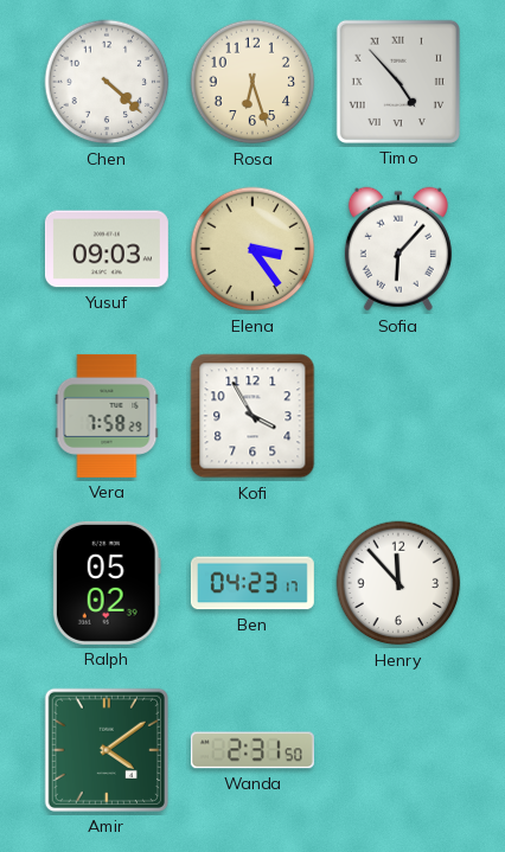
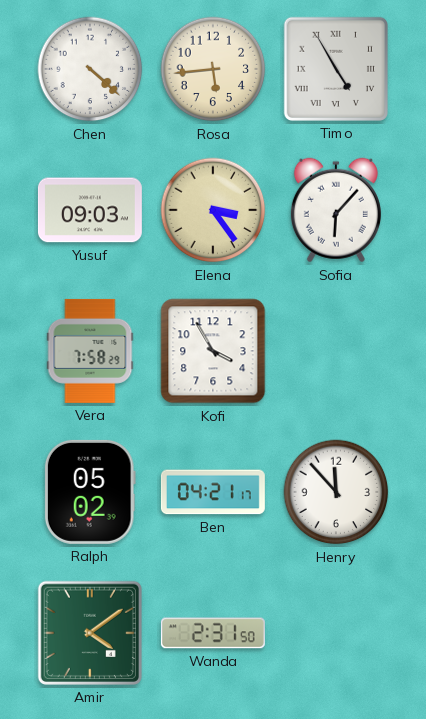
Rosa: 6:27 -> 5:44
Timo: 4:53 -> 4:55
Ben: 04:23 -> 04:21
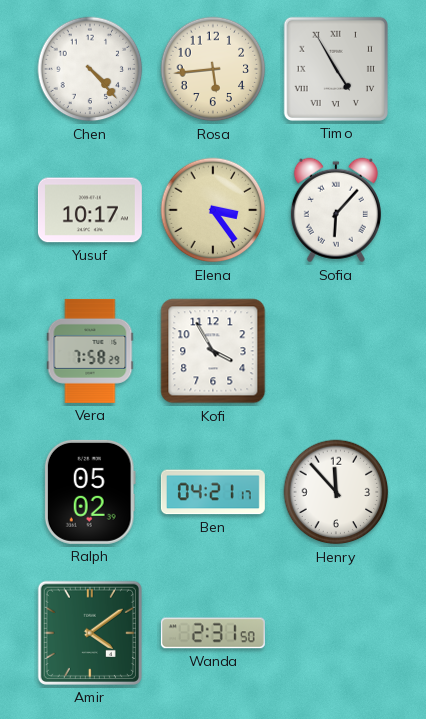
Chen: 4:22 -> 4:23
Yusuf: 09:03 -> 10:17
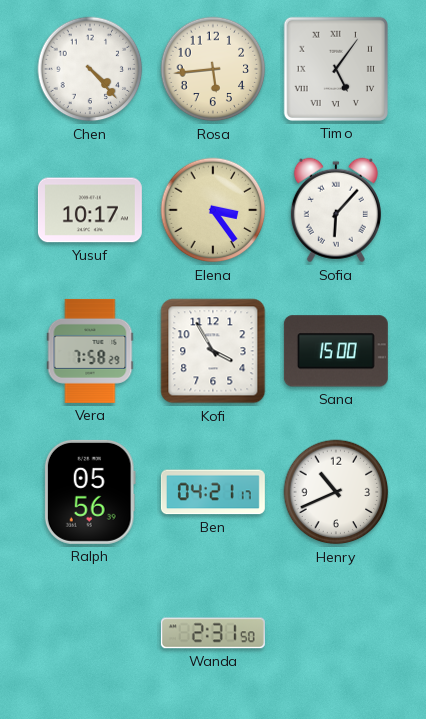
Timo: 4:55 -> 5:06
Sana: none -> 15:00
Ralph: 05:02 -> 05:56
Henry: 11:53 -> 10:41
Amir: 4:09 -> none
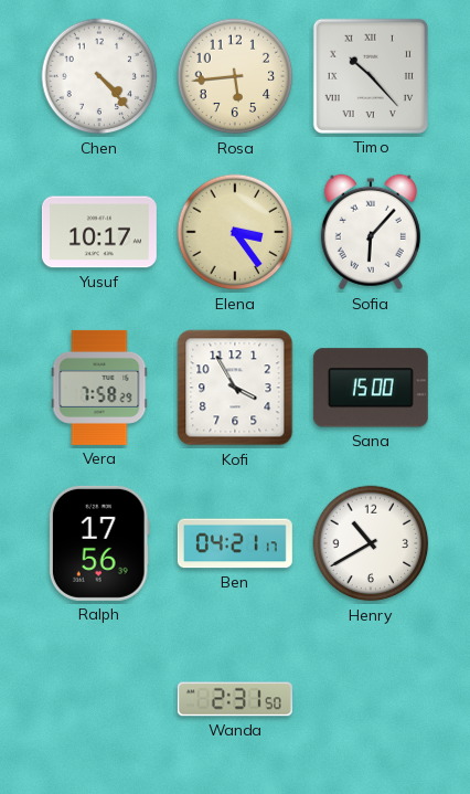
Timo: 5:06 -> 10:23
Ralph: 05:56 -> 17:56
Henry: 10:41 -> 10:40
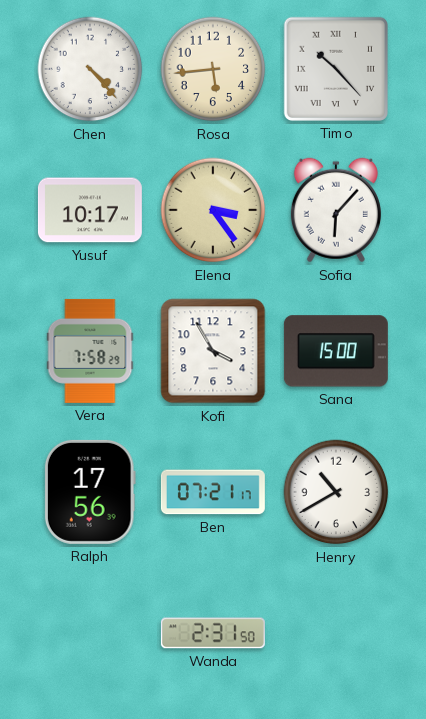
Ben: 04:21 -> 07:21
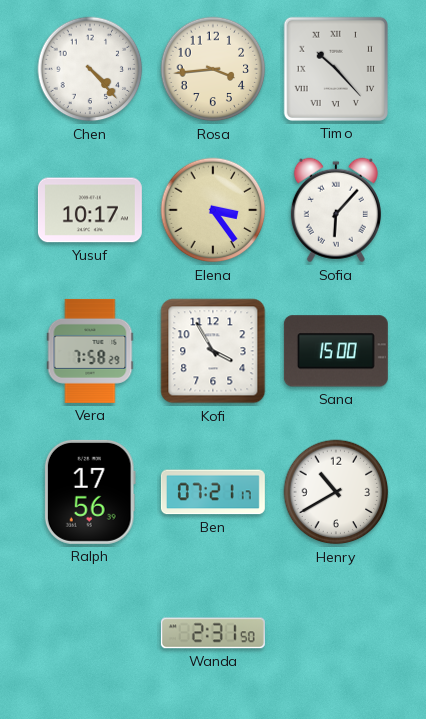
Rosa: 5:44 -> 3:44
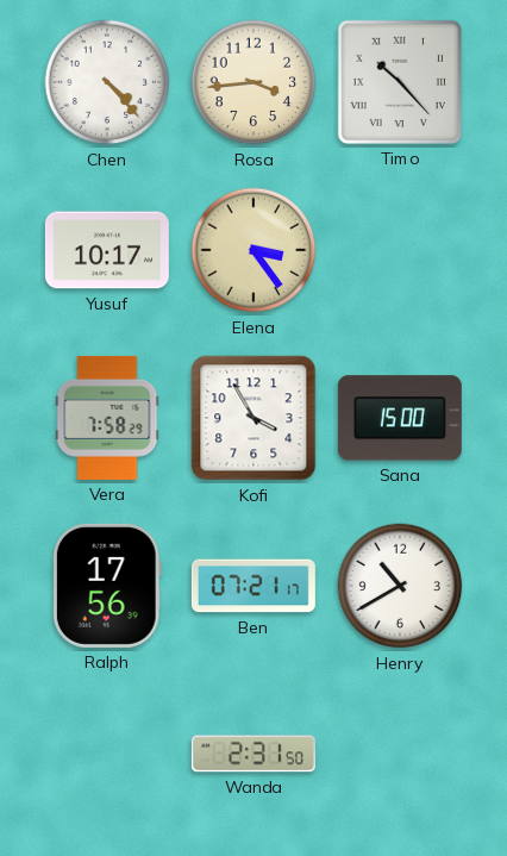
Sofia: 6:07 -> none
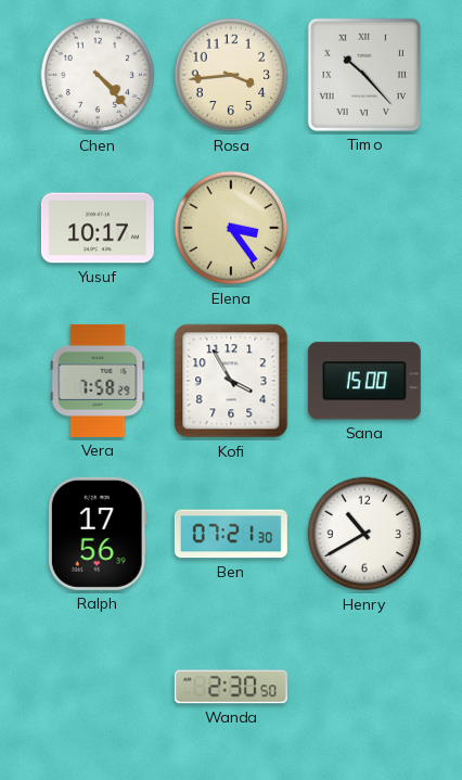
Ben: 07:21:17 -> 07:21:30
Wanda: 2:31 -> 2:30
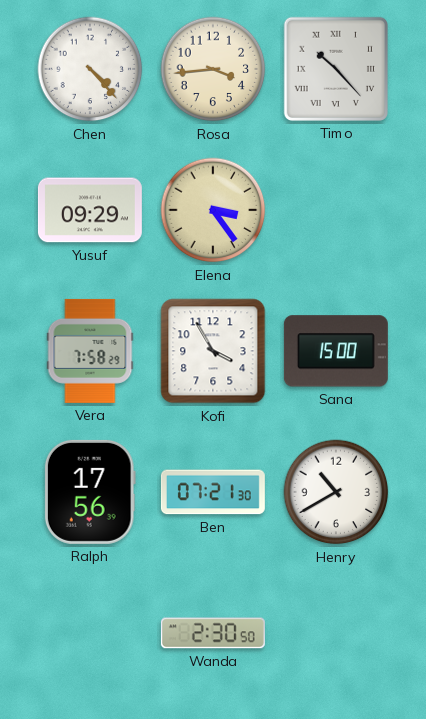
Yusuf: 10:17 -> 09:29
